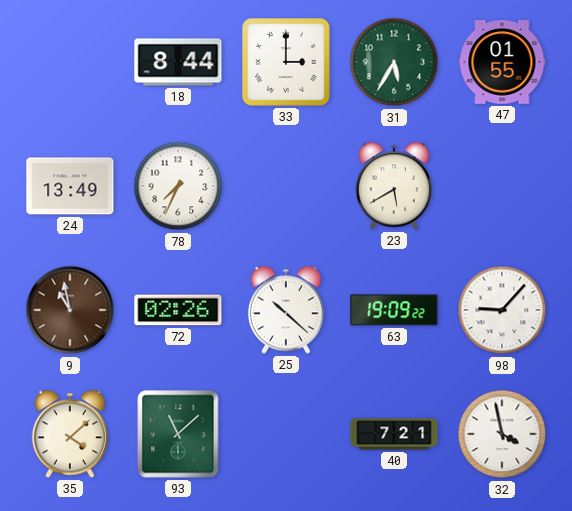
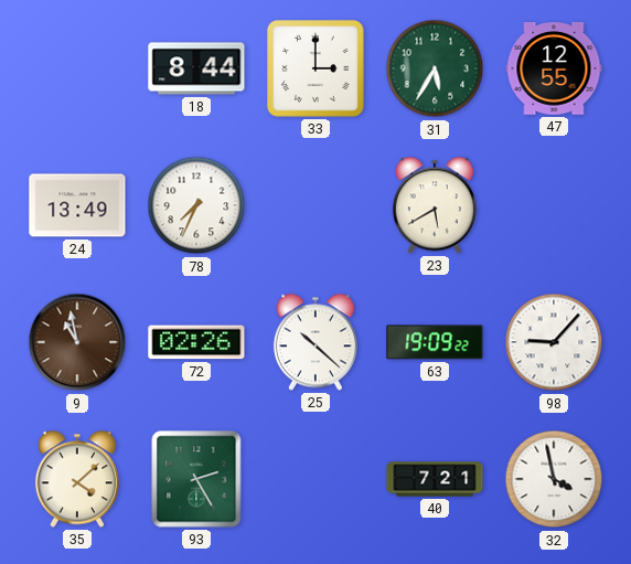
47: 01:55 -> 12:55
93: 11:08 -> 2:25
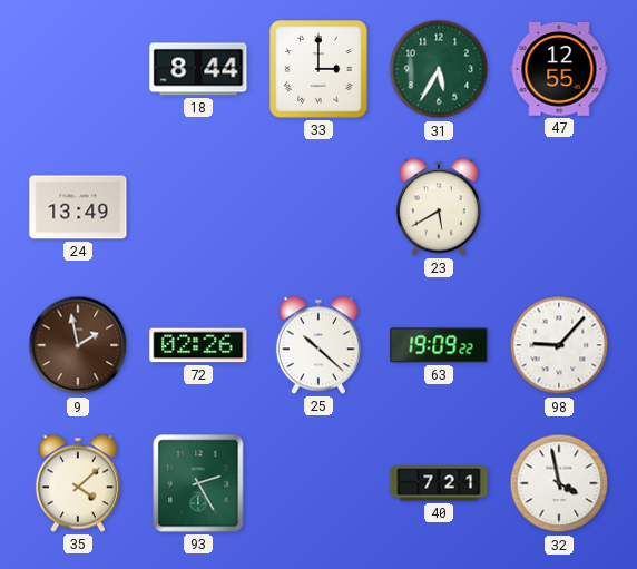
78: 7:34 -> none
9: 10:58 -> 1:58
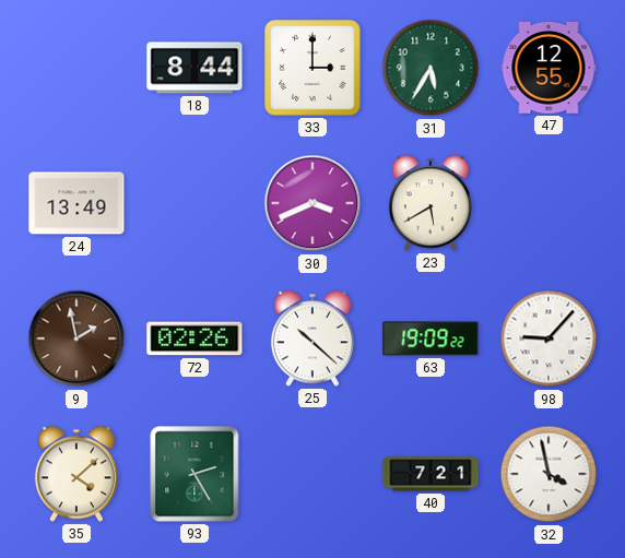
30: none -> 3:41
